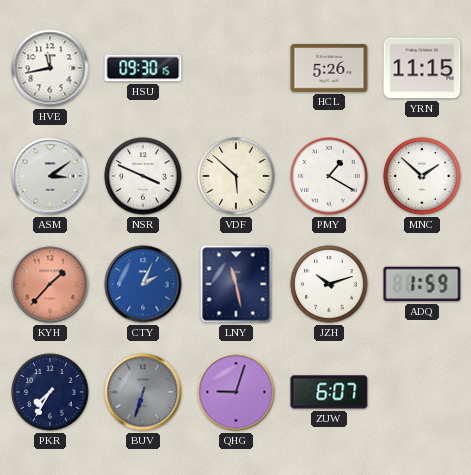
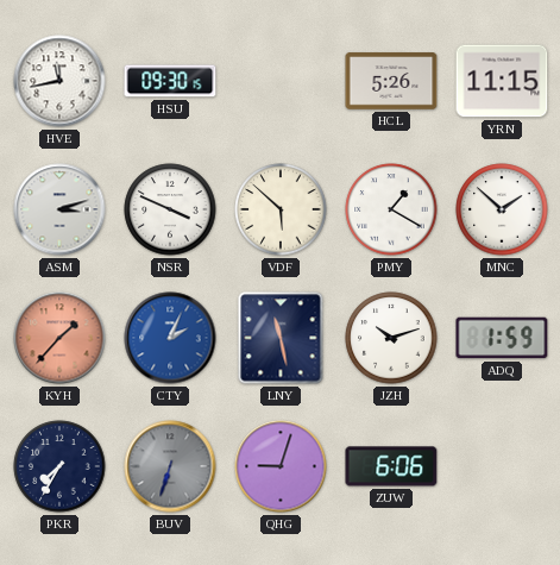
ASM: 3:09 -> 3:12
ZUW: 6:07 -> 6:06
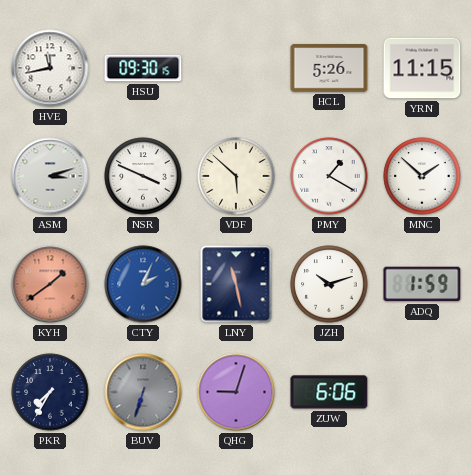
KYH: 1:37 -> 1:39
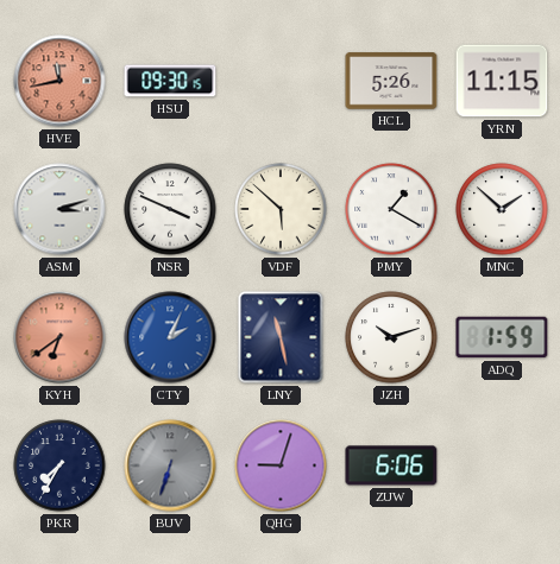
HVE dial: white -> salmon
KYH: 1:39 -> 6:39
